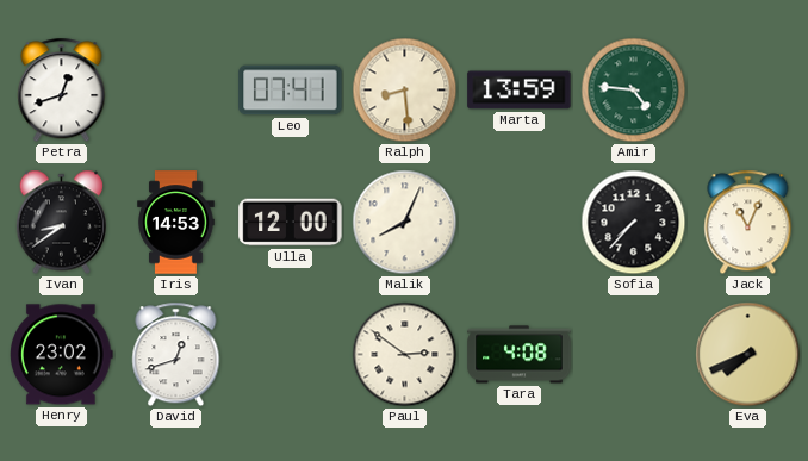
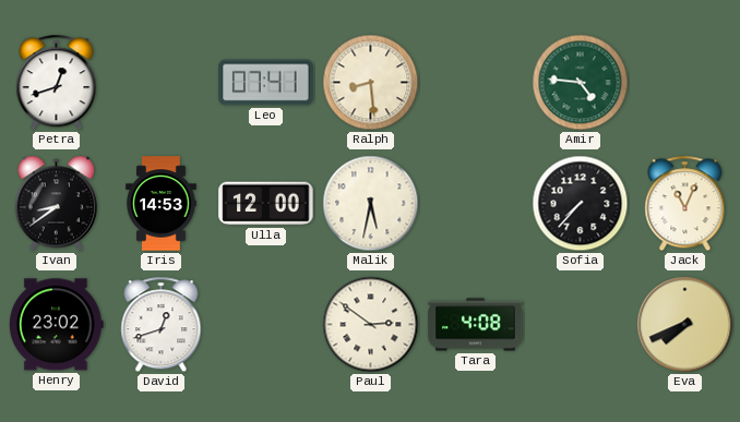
Marta: 13:59 -> none
Malik: 8:04 -> 5:32
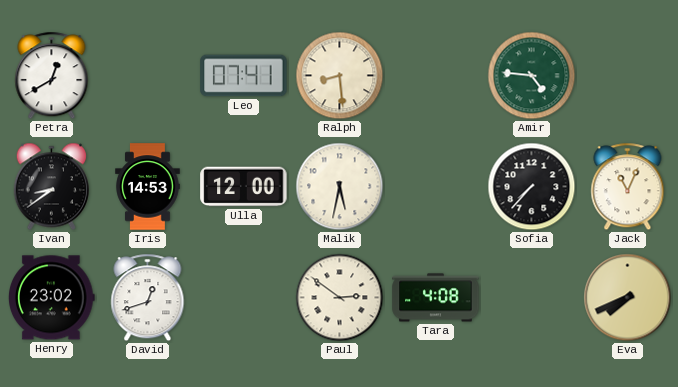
Petra: 12:42 -> 12:40
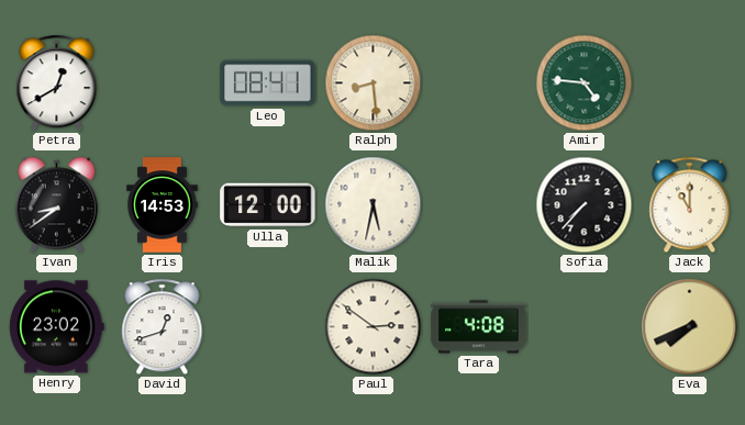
Leo: 07:41 -> 08:41
Jack: 11:04 -> 11:00
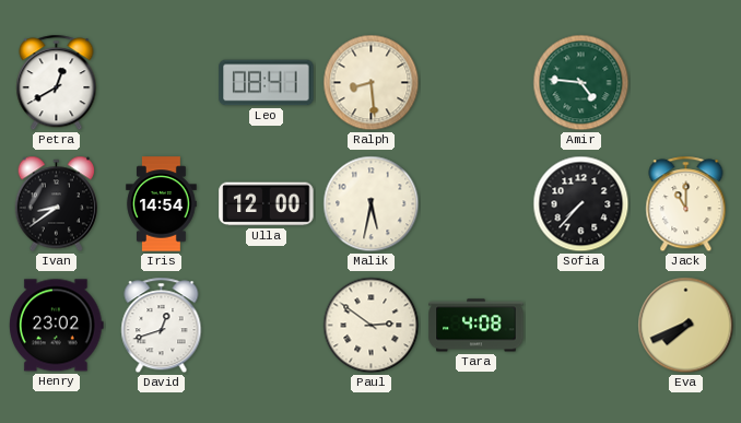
Iris: 14:53 -> 14:54
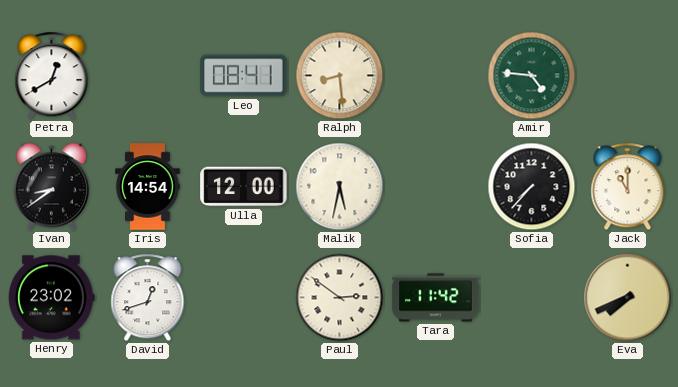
Tara: 4:08 -> 11:42
